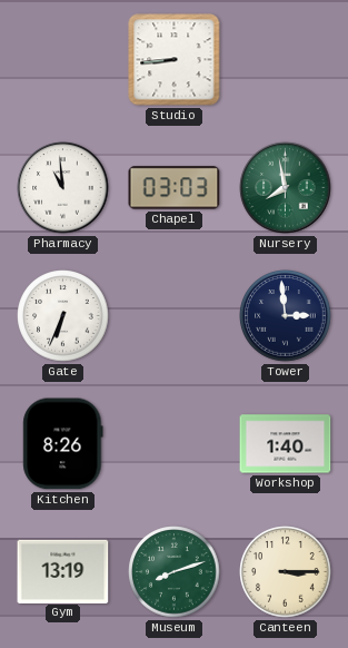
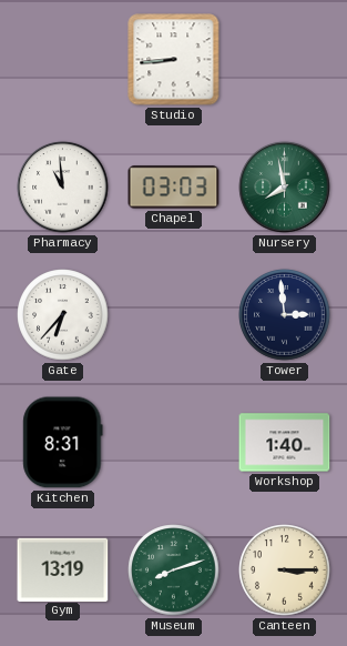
Gate: 6:34 -> 6:37
Kitchen: 8:26 -> 8:31
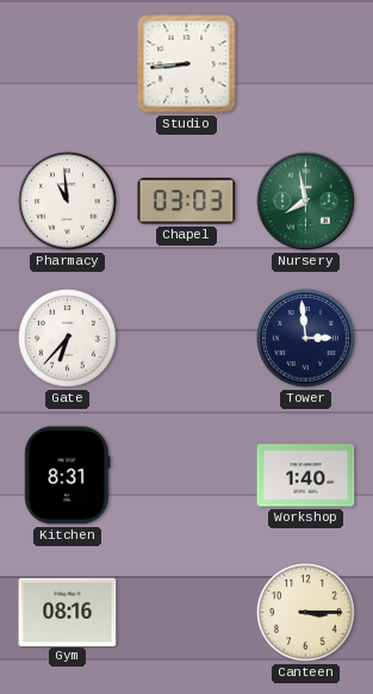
Gym: 13:19 -> 08:16
Museum: 8:12 -> none
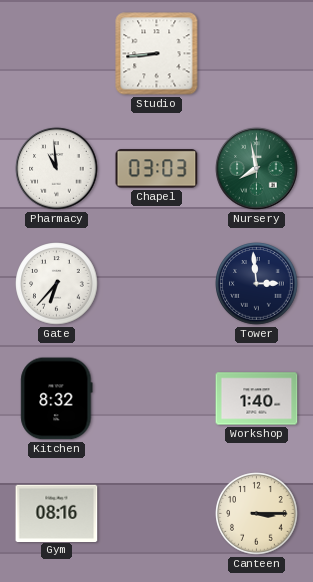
Kitchen: 8:31 -> 8:32
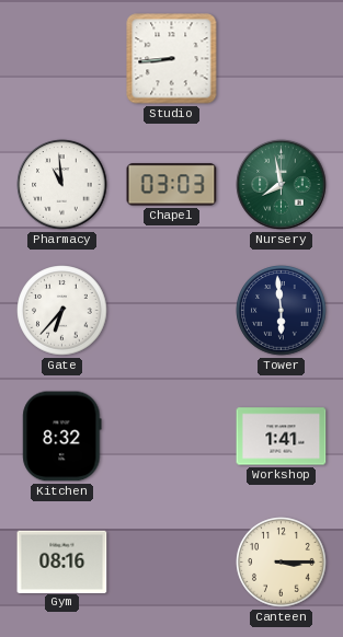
Tower: 2:59 -> 5:59
Workshop: 1:40 -> 1:41
